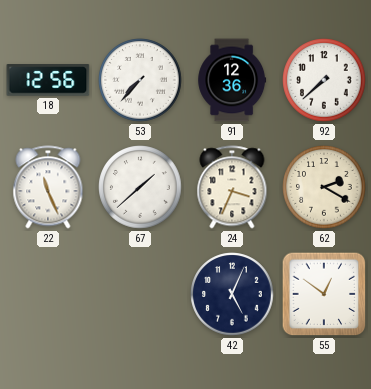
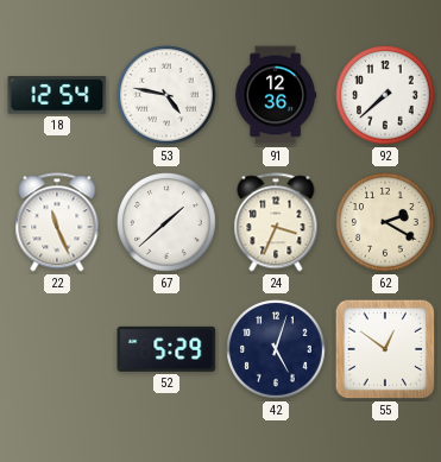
18: 12:56 -> 12:54
53: 7:37 -> 4:47
52: none -> 5:29
42: 5:04 -> 5:03
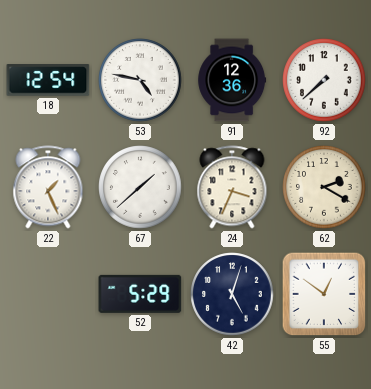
22: 11:26 -> 1:26
